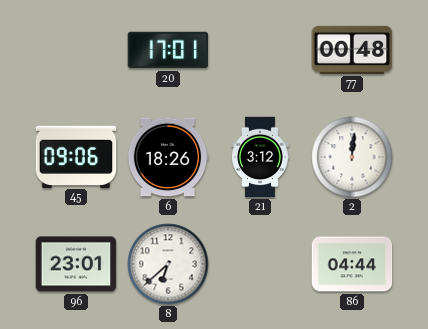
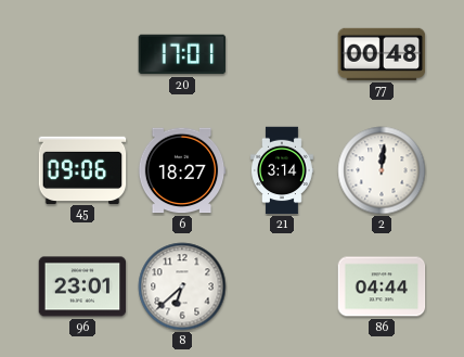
6: 18:26 -> 18:27
21: 3:12 -> 3:14
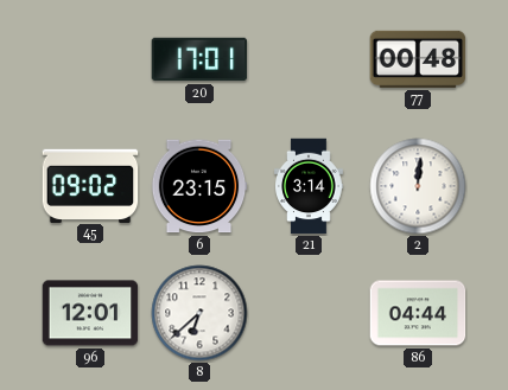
45: 09:06 -> 09:02
6: 18:27 -> 23:15
96: 23:01 -> 12:01
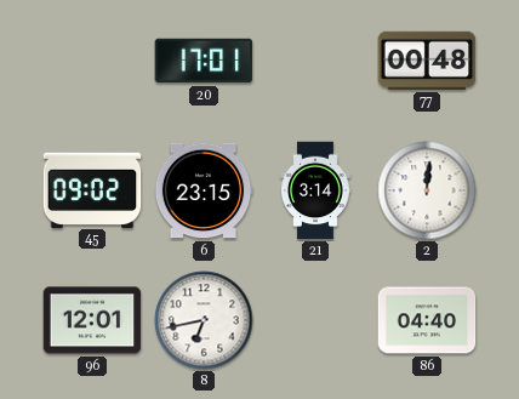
8: 6:38 -> 6:43
86: 04:44 -> 04:40
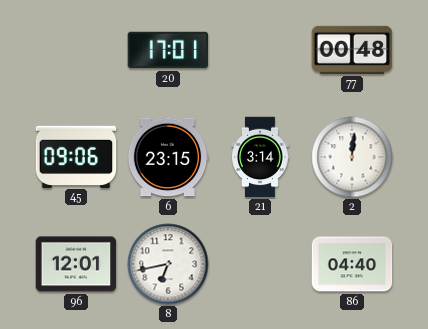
45: 09:02 -> 09:06
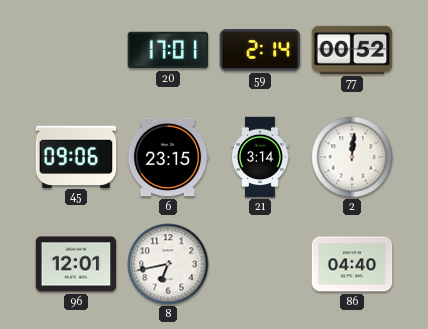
59: none -> 2:14
77: 00:48 -> 00:52
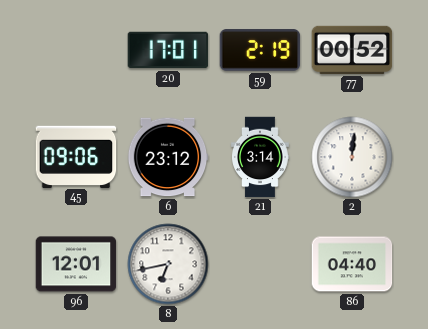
59: 2:14 -> 2:19
6: 23:15 -> 23:12
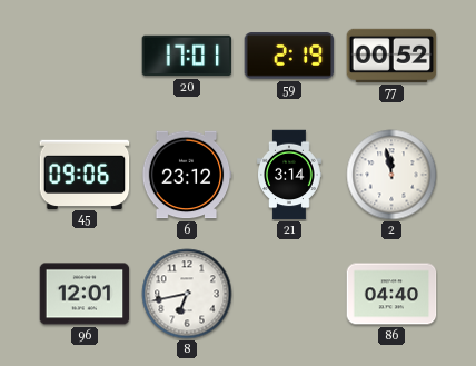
2: 12:01 -> 11:58
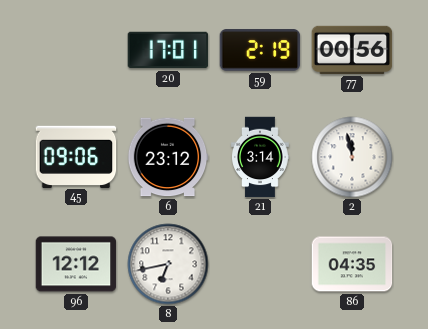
77: 00:52 -> 00:56
96: 12:01 -> 12:12
86: 04:40 -> 04:35
